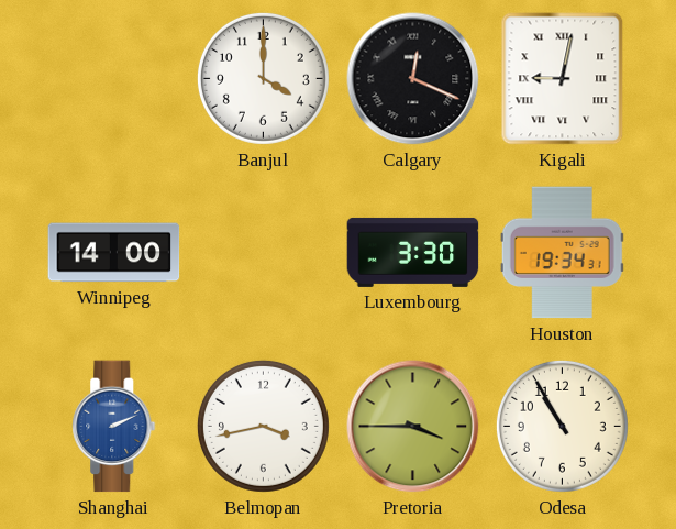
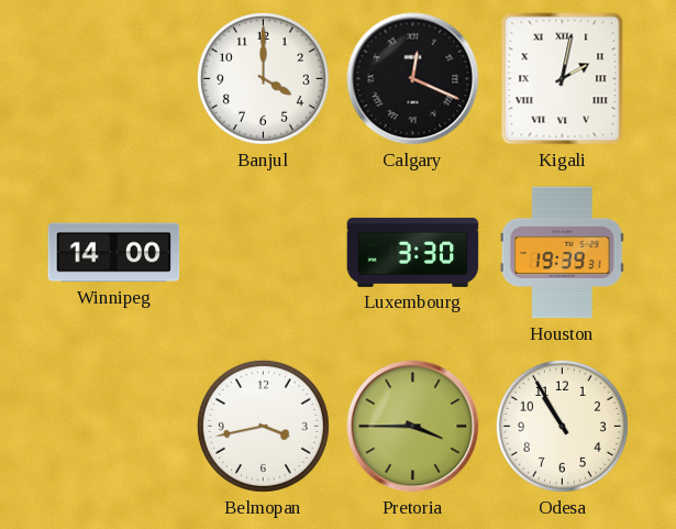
Kigali: 9:02 -> 2:02
Houston: 19:34 -> 19:39
Shanghai: 2:11 -> none
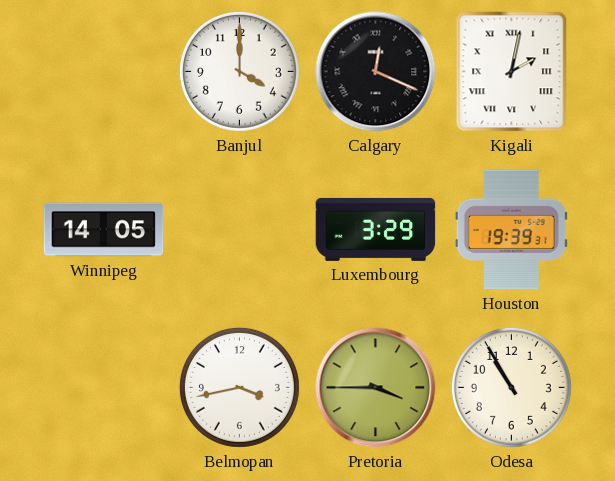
Winnipeg: 14:00 -> 14:05
Luxembourg: 3:30 -> 3:29
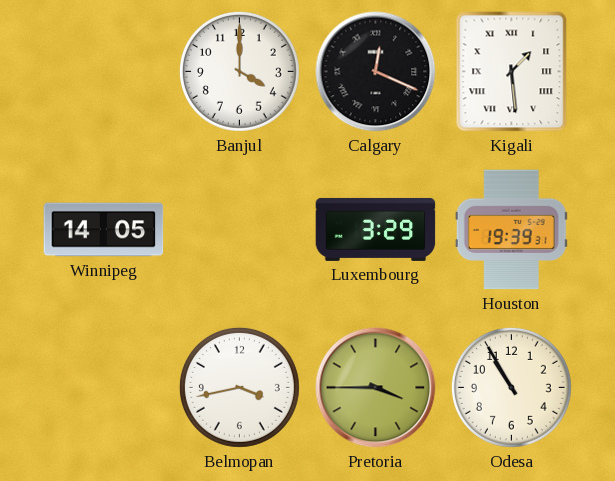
Kigali: 2:02 -> 1:29
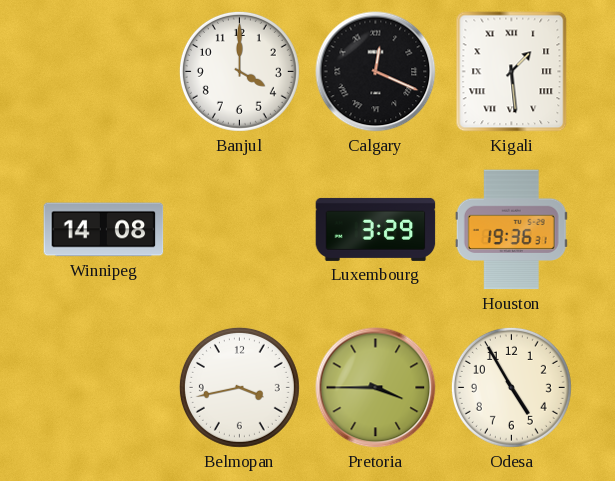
Winnipeg: 14:05 -> 14:08
Houston: 19:39 -> 19:36
Odesa: 10:55 -> 4:55
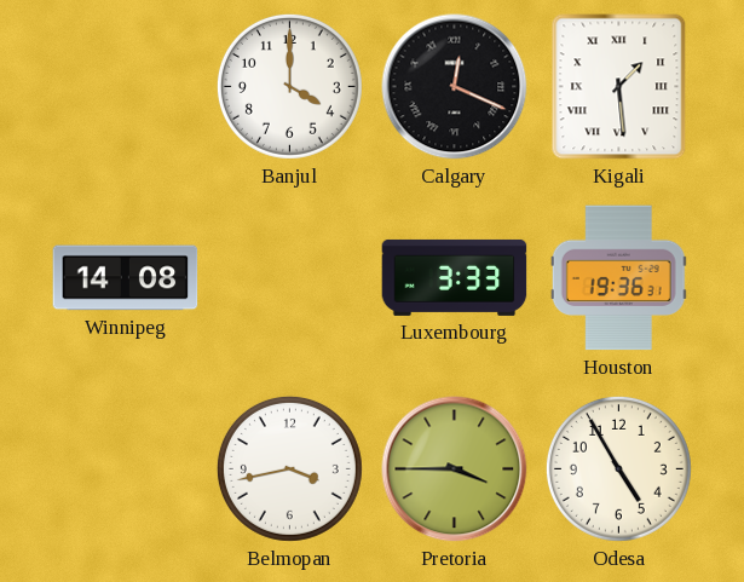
Luxembourg: 3:29 -> 3:33
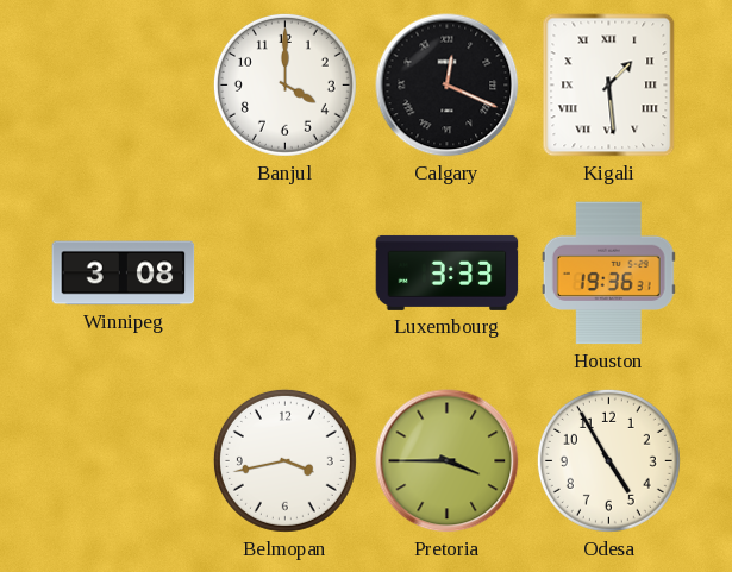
Winnipeg: 14:08 -> 3:08
